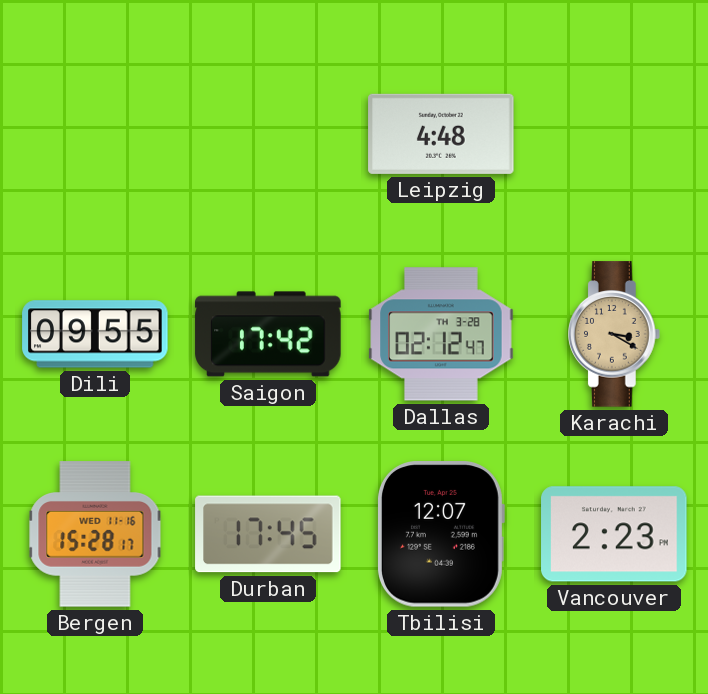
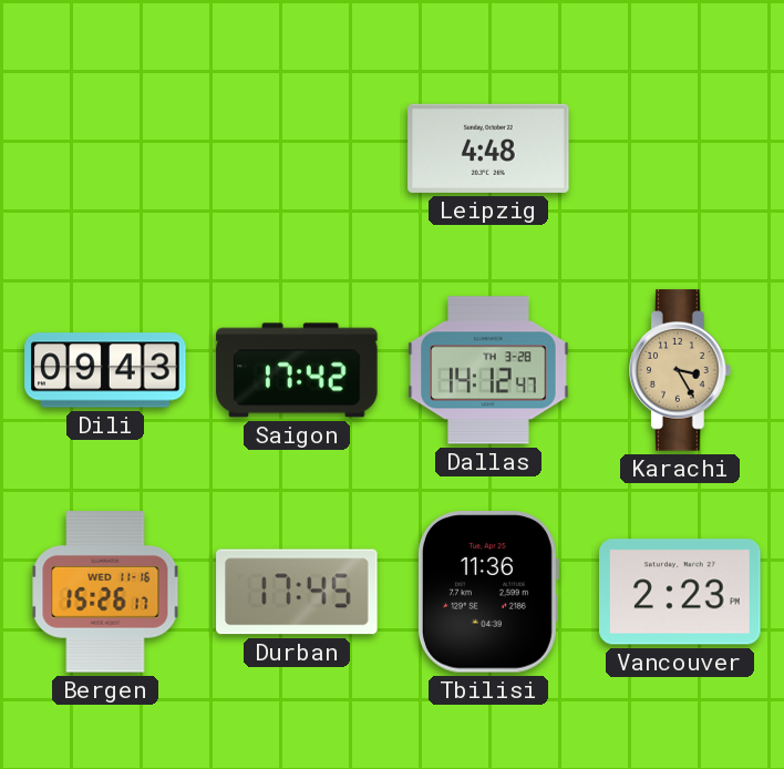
Dili: 09:55 -> 09:43
Dallas: 02:12 -> 14:12
Karachi: 3:20 -> 3:25
Bergen: 15:28 -> 15:26
Tbilisi: 12:07 -> 11:36
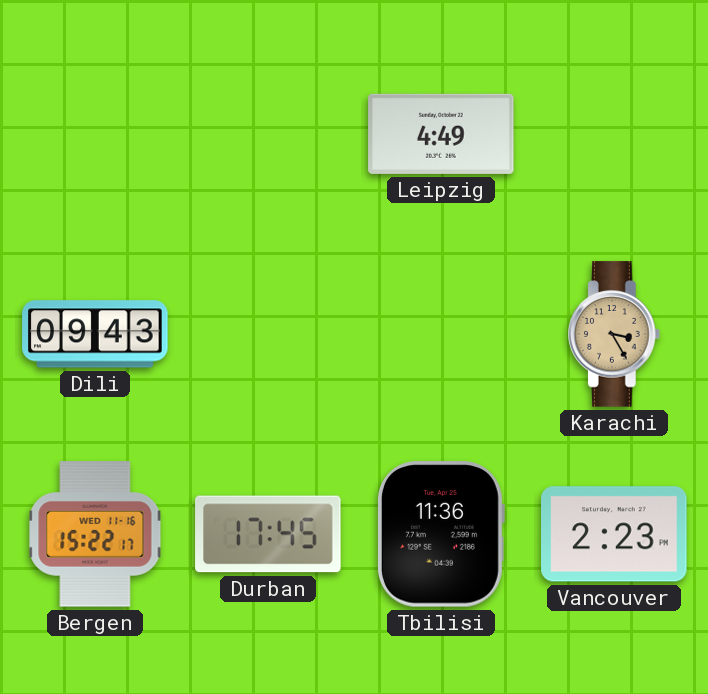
Leipzig: 4:48 -> 4:49
Saigon: 17:42 -> none
Dallas: 14:12 -> none
Bergen: 15:26 -> 15:22
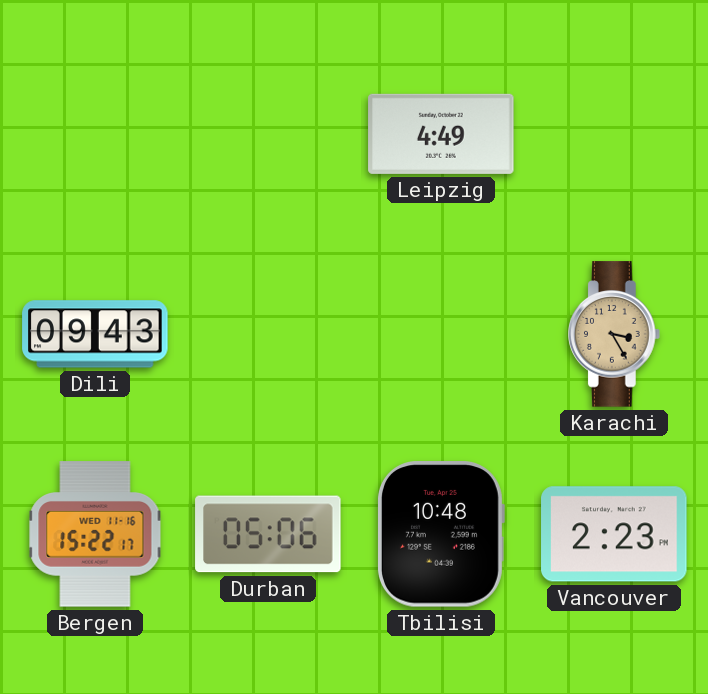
Durban: 17:45 -> 05:06
Tbilisi: 11:36 -> 10:48
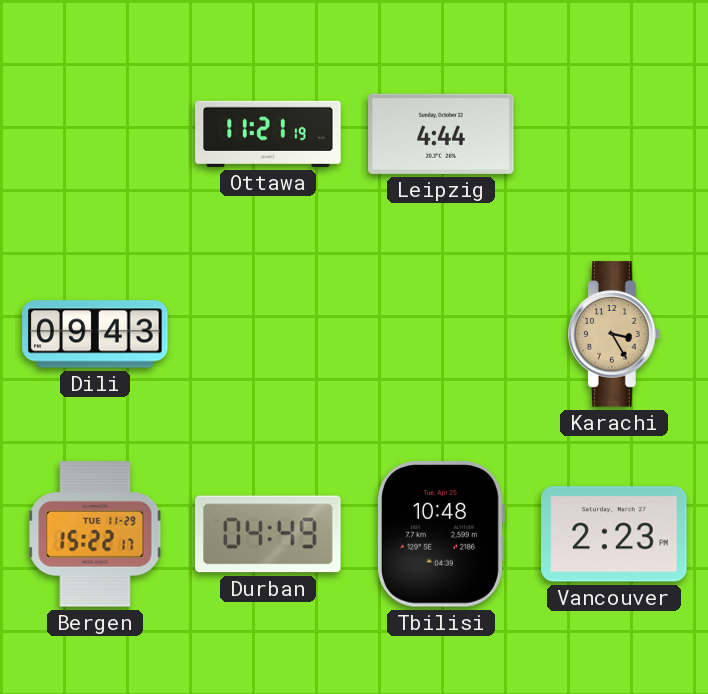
Ottawa: none -> 11:21
Leipzig: 4:49 -> 4:44
Bergen date: WED 11-16 -> TUE 11-29
Durban: 05:06 -> 04:49
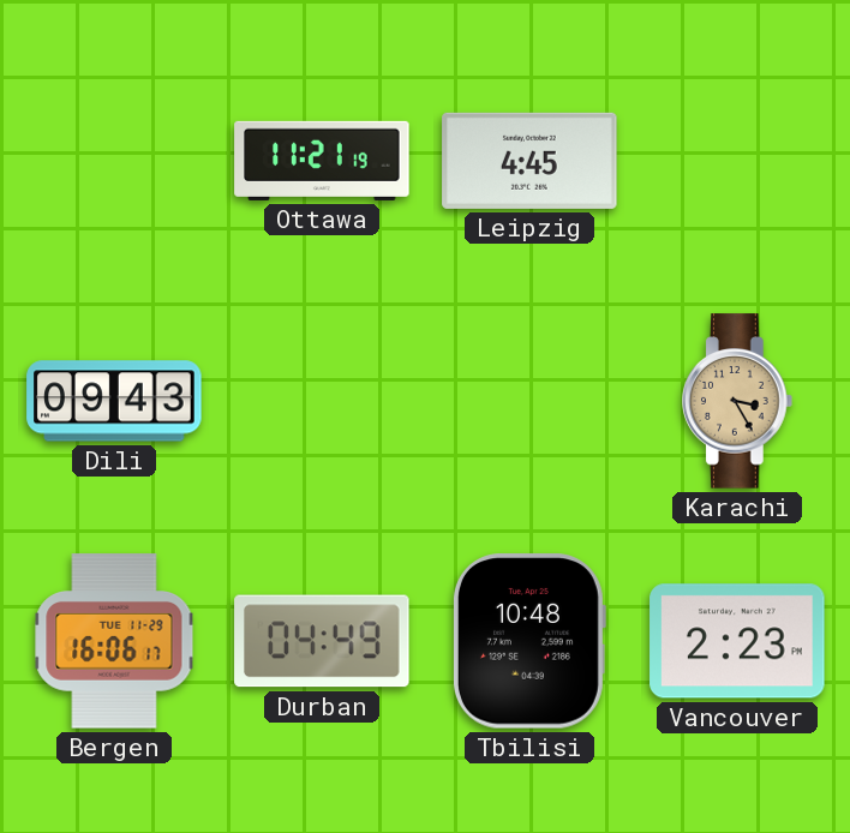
Leipzig: 4:44 -> 4:45
Bergen: 15:22 -> 16:06
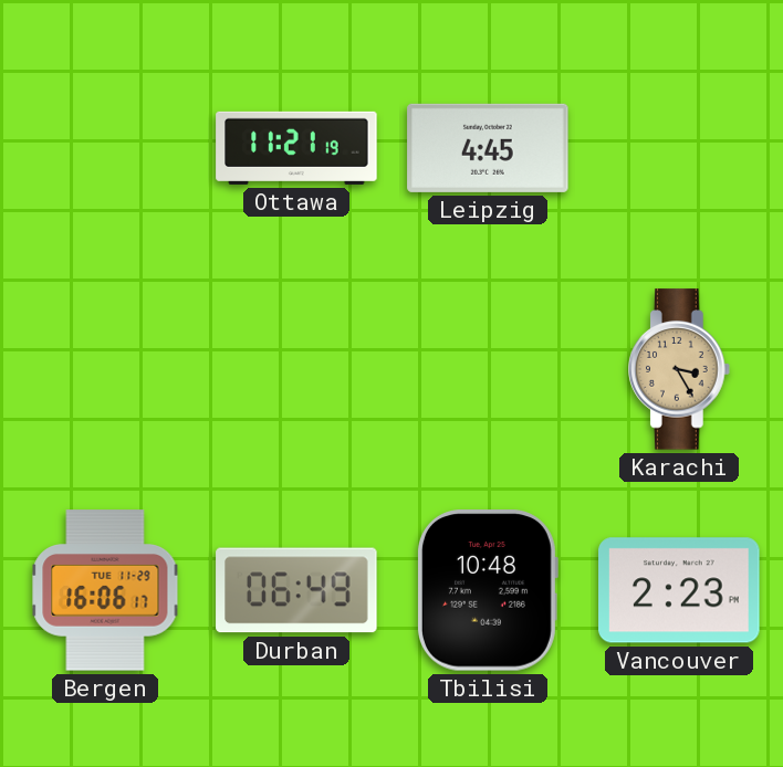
Dili: 09:43 -> none
Durban: 04:49 -> 06:49
